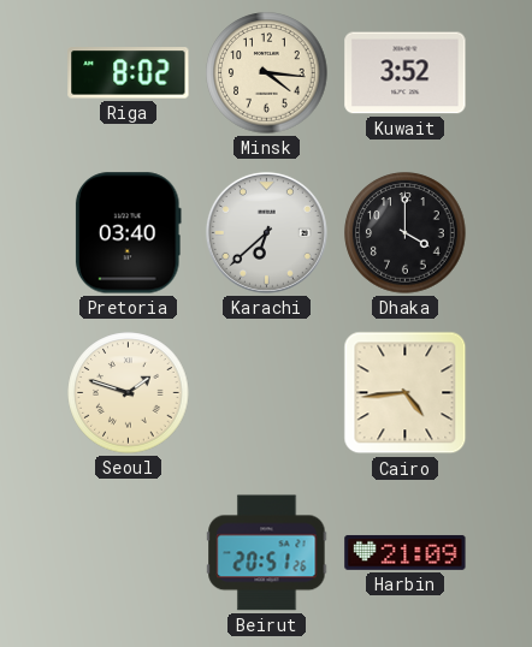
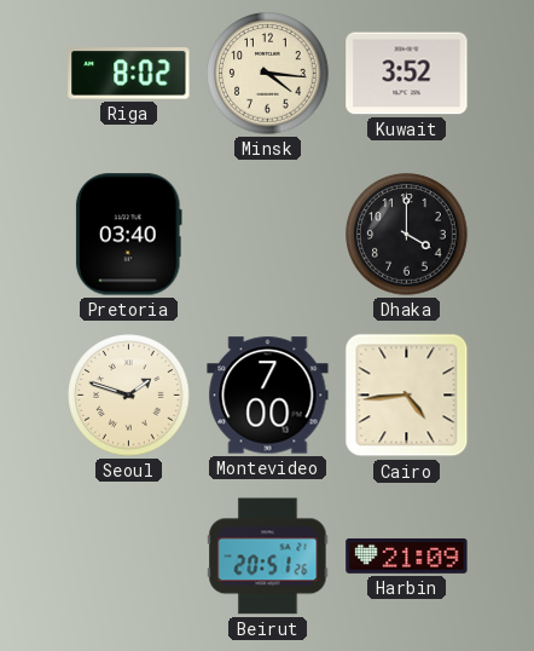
Karachi: 6:38 -> none
Montevideo: none -> 7:00
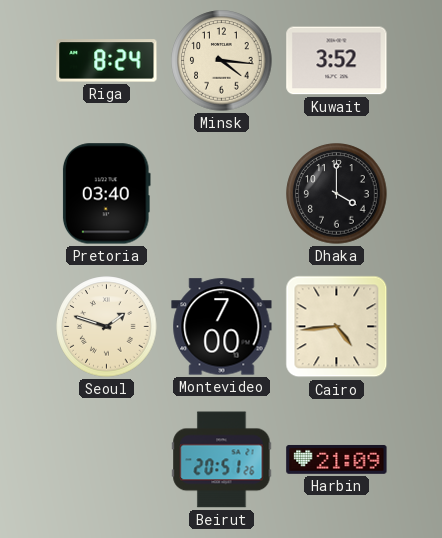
Riga: 8:02 -> 8:24
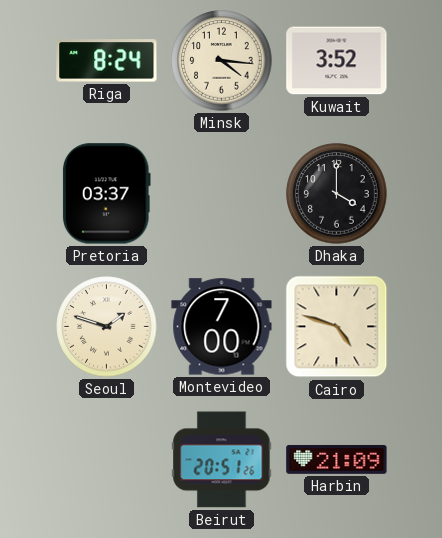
Pretoria: 03:40 -> 03:37
Cairo: 4:44 -> 4:48
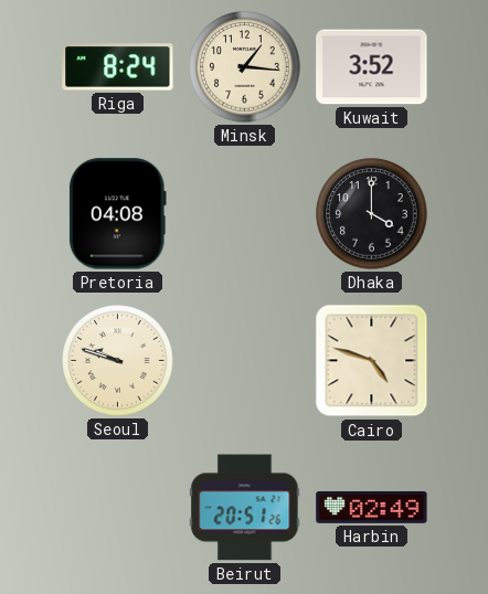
Minsk: 4:16 -> 1:16
Pretoria: 03:37 -> 04:08
Seoul: 1:48 -> 9:48
Montevideo: 7:00 -> none
Harbin: 21:09 -> 02:49
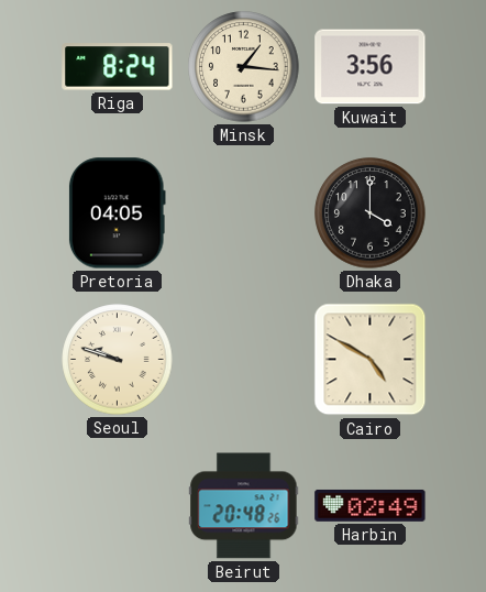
Kuwait: 3:52 -> 3:56
Pretoria: 04:08 -> 04:05
Cairo: 4:48 -> 4:50
Beirut: 20:51 -> 20:48
